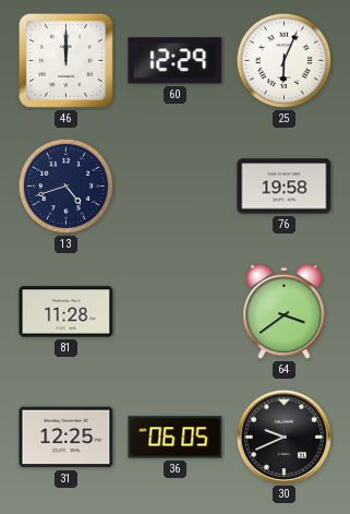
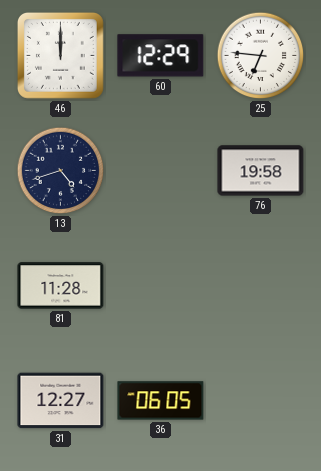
25: 6:04 -> 6:46
64: 3:39 -> none
31: 12:25 -> 12:27
30: 9:41 -> none
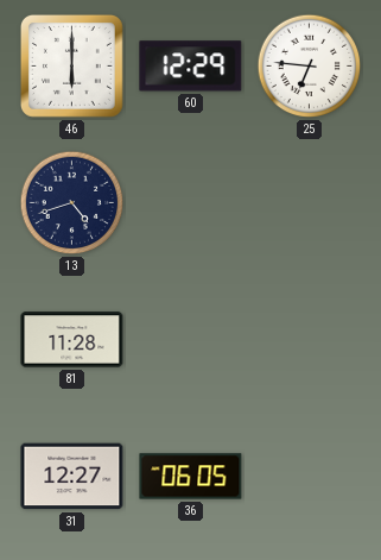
46: 12:00 -> 6:00
76: 19:58 -> none
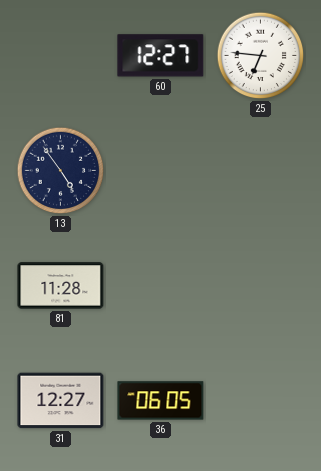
46: 6:00 -> none
60: 12:29 -> 12:27
13: 4:42 -> 4:54
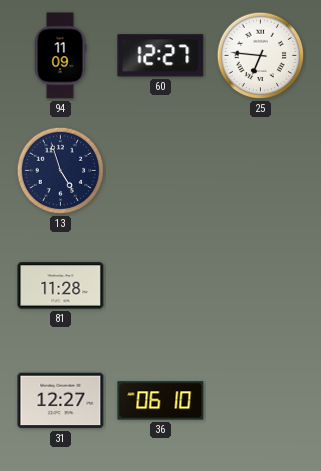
94: none -> 11:09
13: 4:54 -> 4:57
36: 06:05 -> 06:10
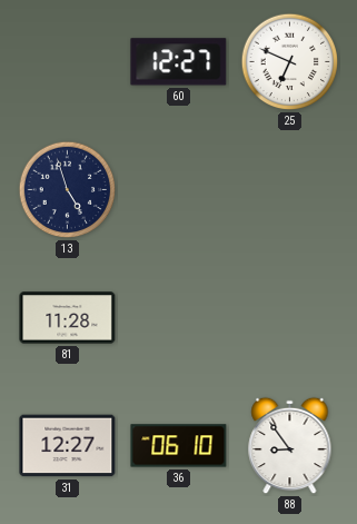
94: 11:09 -> none
25: 6:46 -> 6:49
88: none -> 8:54
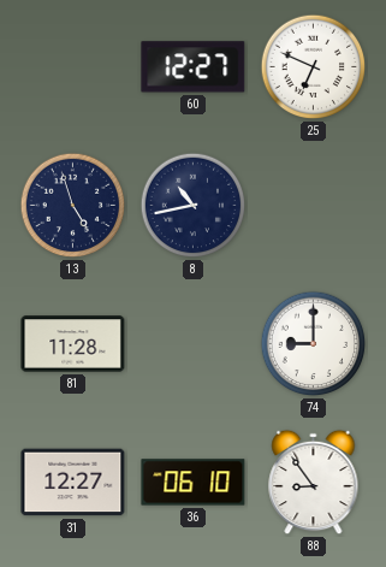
8: none -> 10:43
74: none -> 9:00
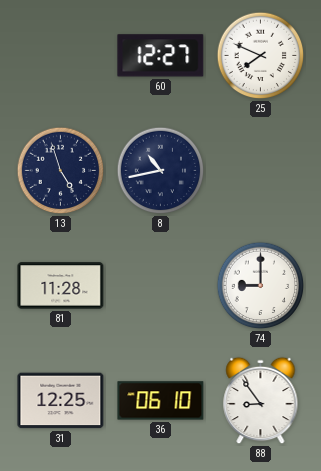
25: 6:49 -> 7:49
31: 12:27 -> 12:25
